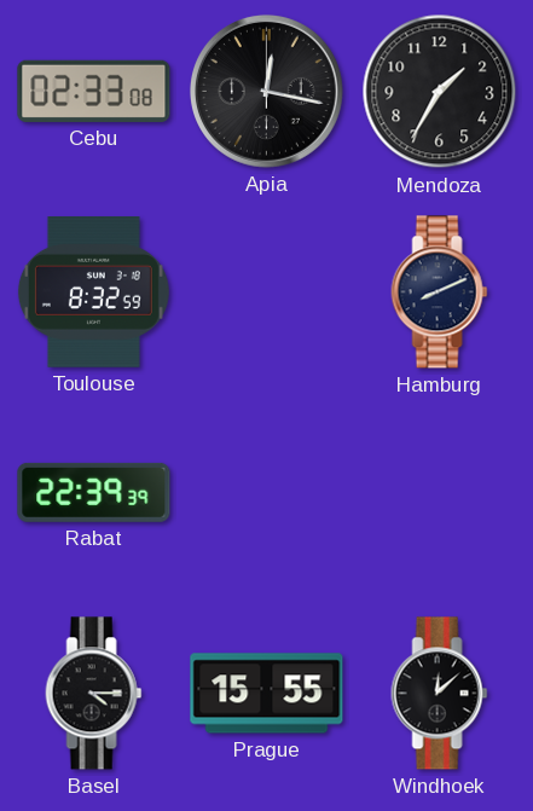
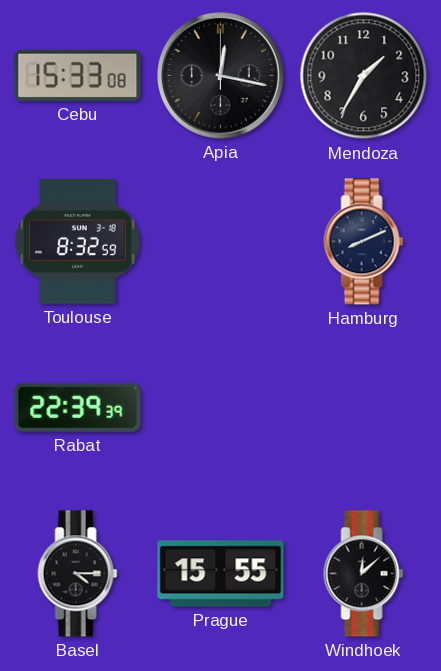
Cebu: 02:33 -> 15:33
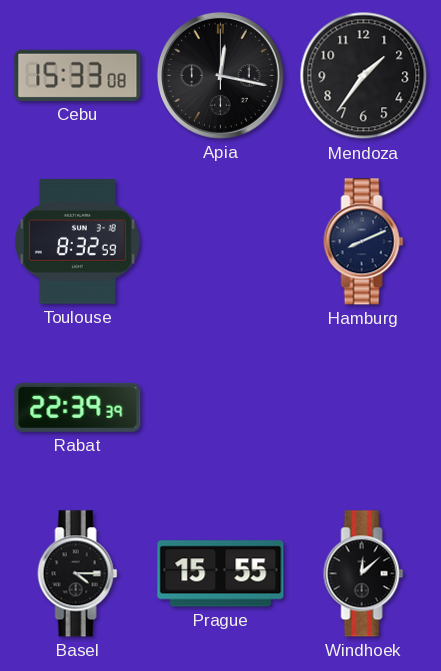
Mendoza: 1:35 -> 1:36
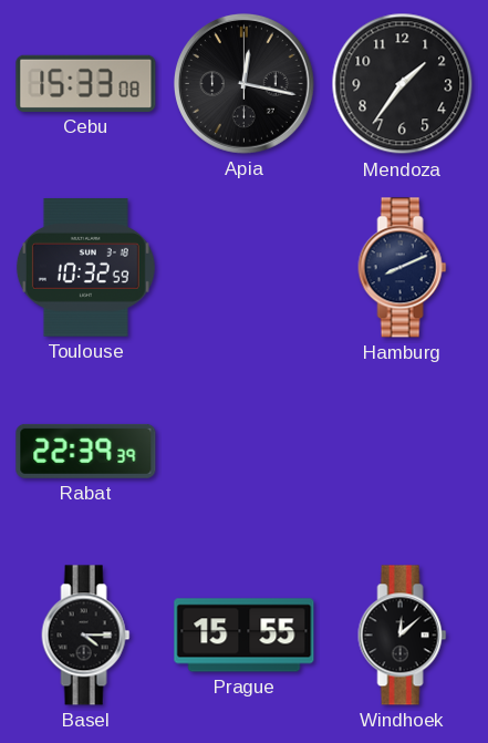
Toulouse: 8:32 -> 10:32
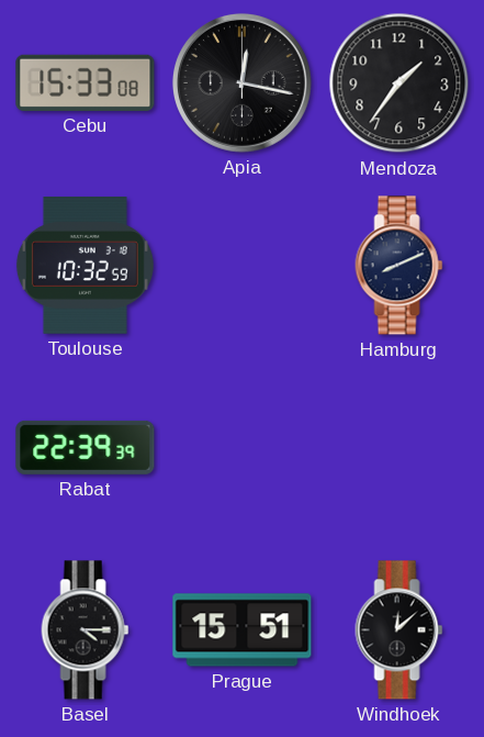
Prague: 15:55 -> 15:51
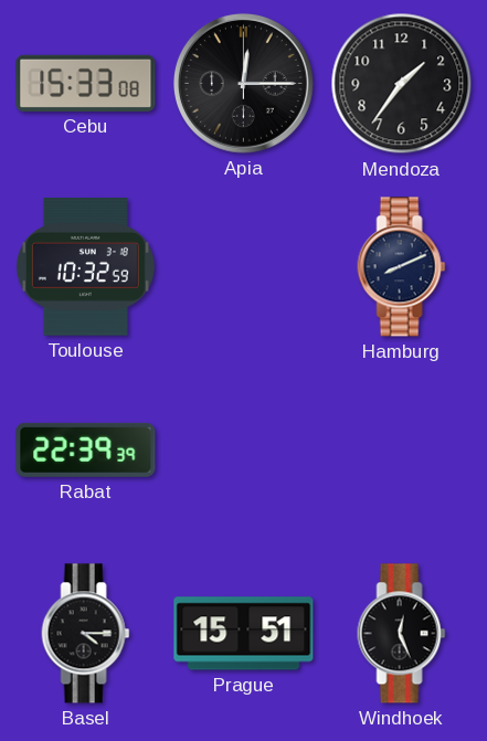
Apia: 12:17 -> 12:15
Windhoek: 12:08 -> 12:26
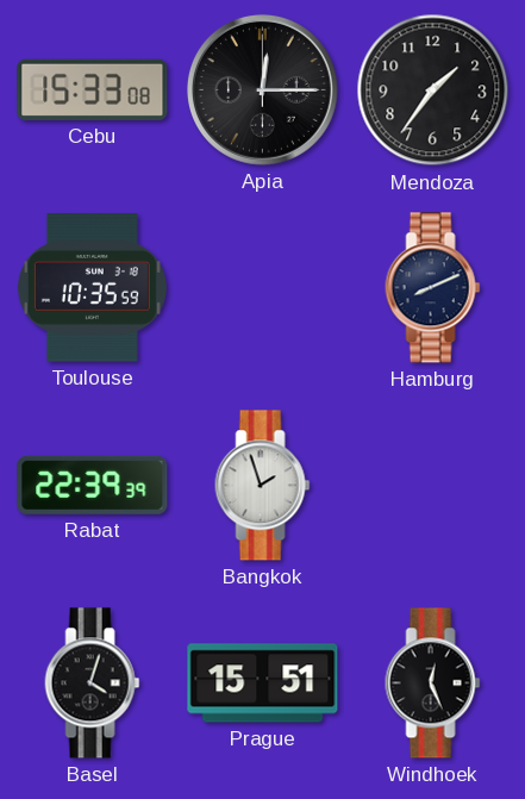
Toulouse: 10:32 -> 10:35
Bangkok: none -> 1:57
Basel: 4:15 -> 4:03
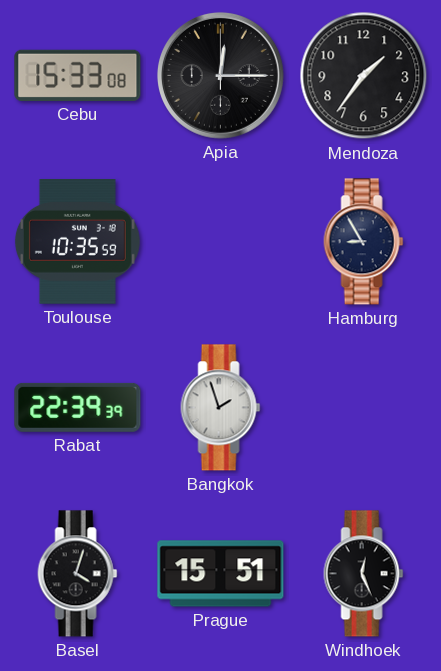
Hamburg: 8:11 -> 8:55
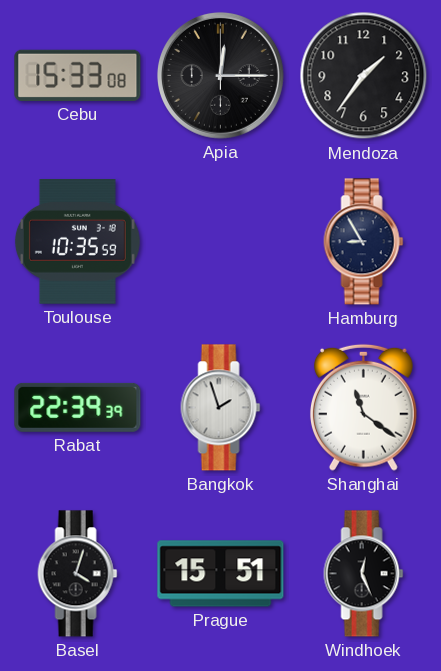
Shanghai: none -> 11:21
